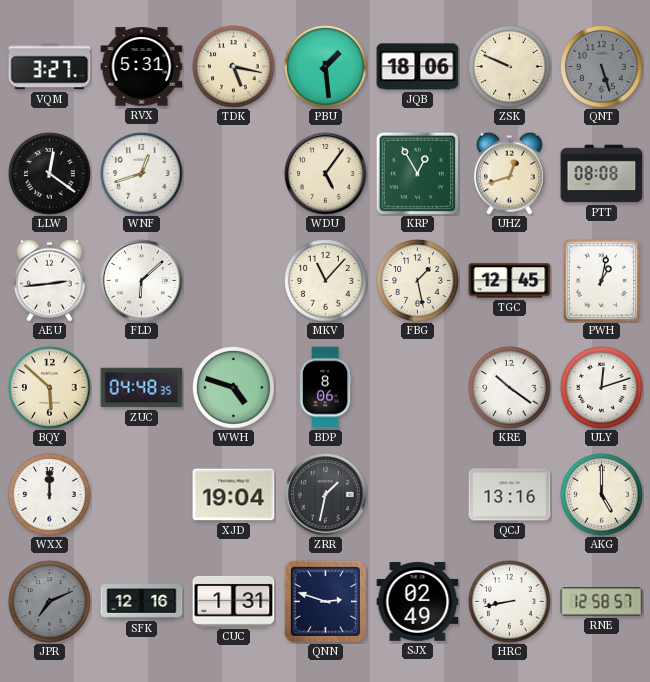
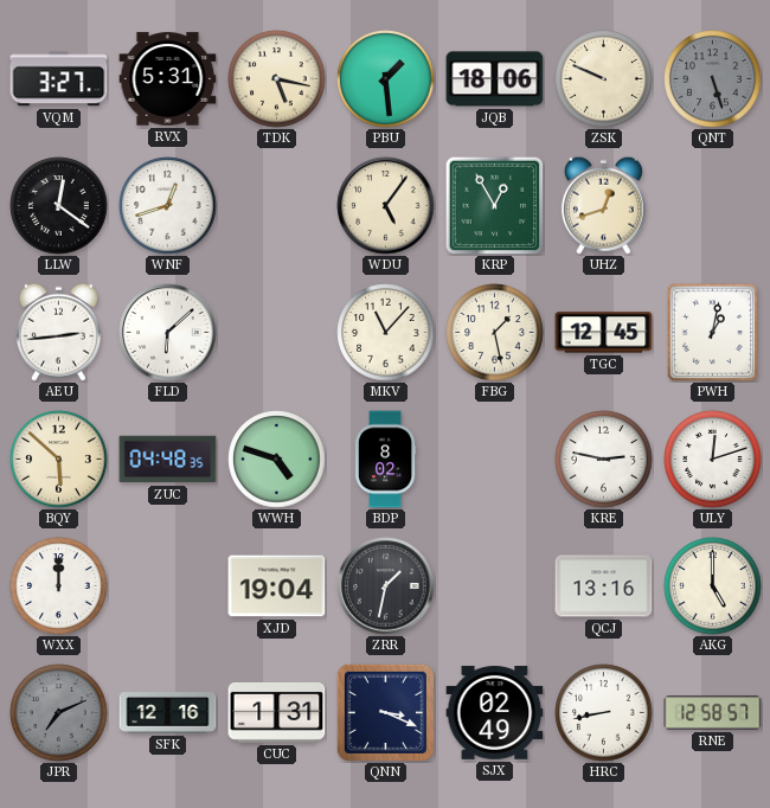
PTT: 08:08 -> none
BDP: 8:06 -> 8:02
KRE: 10:21 -> 2:47
QNN: 2:48 -> 3:19
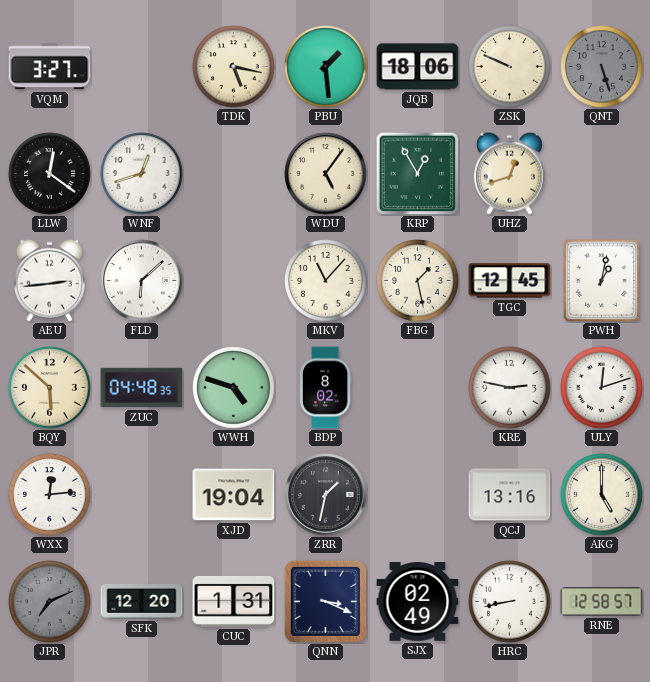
RVX: 5:31 -> none
WXX: 12:00 -> 12:14
SFK: 12:16 -> 12:20
